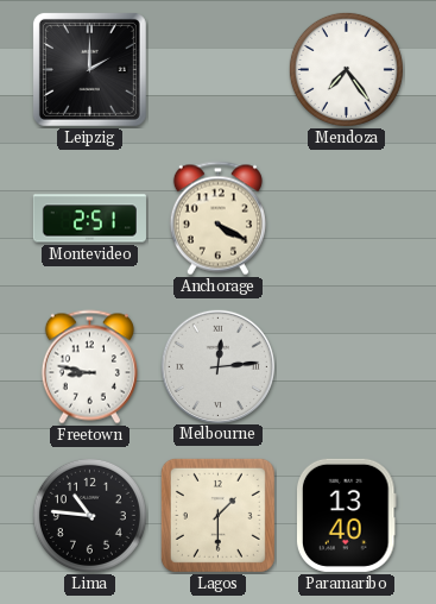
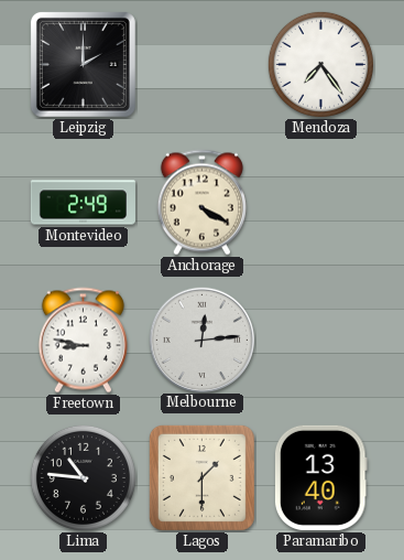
Montevideo: 2:51 -> 2:49
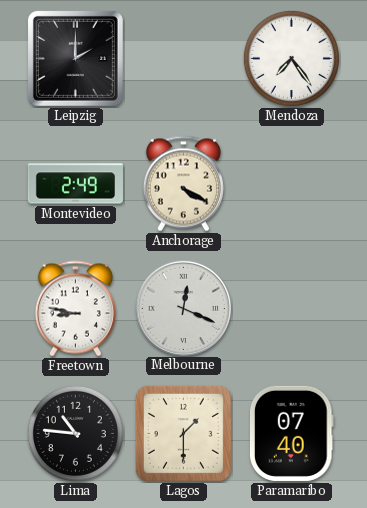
Melbourne: 12:14 -> 12:19
Paramaribo: 13:40 -> 07:40
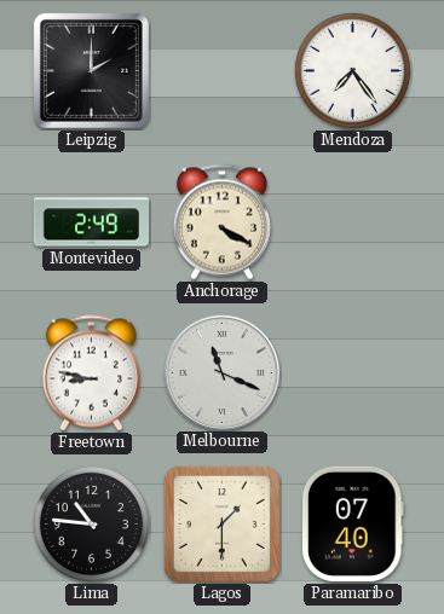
Melbourne: 12:19 -> 11:19
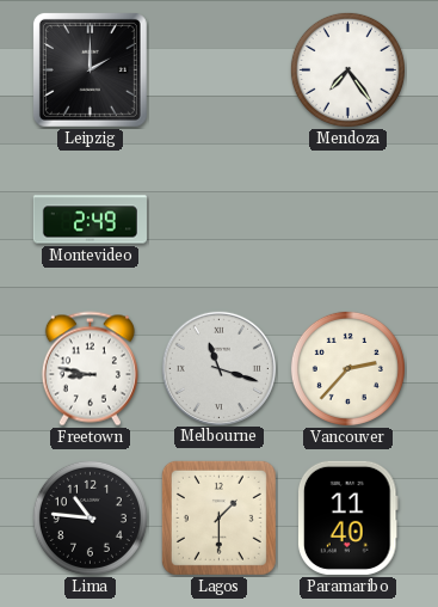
Anchorage: 4:20 -> none
Melbourne: 11:19 -> 11:18
Vancouver: none -> 2:37
Paramaribo: 07:40 -> 11:40
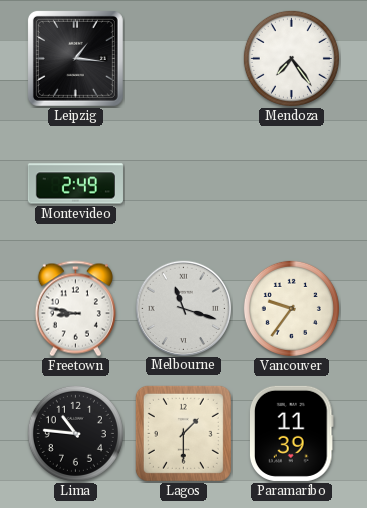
Leipzig: 2:00 -> 1:16
Vancouver: 2:37 -> 9:36
Paramaribo: 11:40 -> 11:39
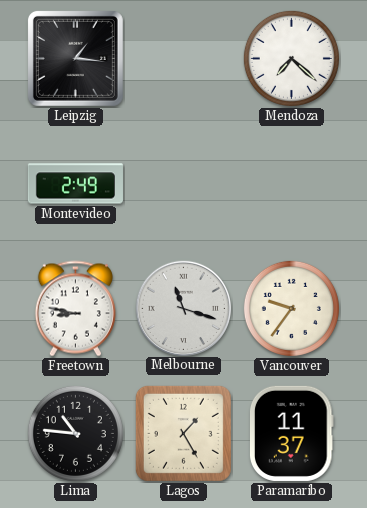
Mendoza: 7:24 -> 7:22
Lagos: 1:30 -> 1:25
Paramaribo: 11:39 -> 11:37
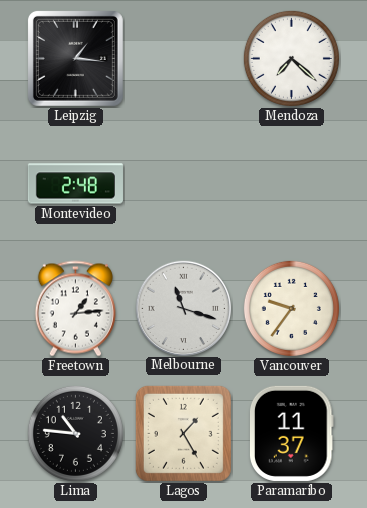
Montevideo: 2:49 -> 2:48
Freetown: 8:47 -> 1:14
